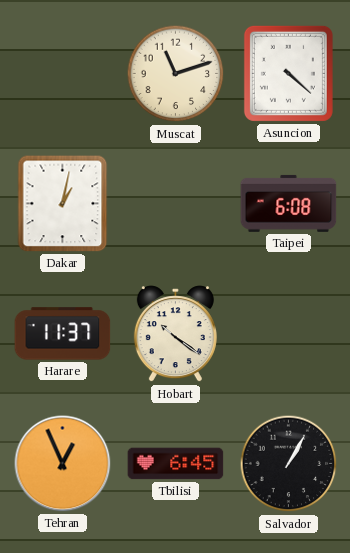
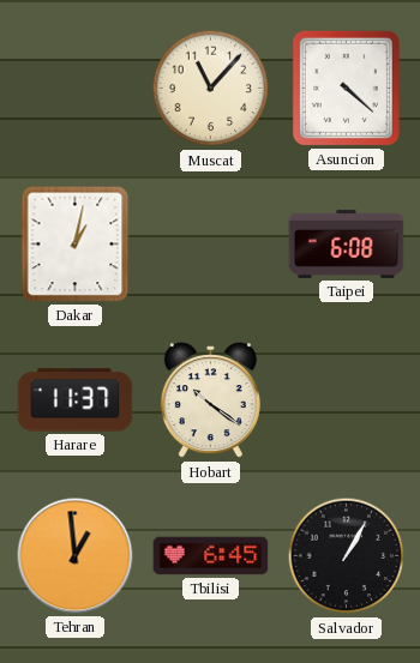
Muscat: 11:12 -> 11:07
Tehran: 12:56 -> 12:59
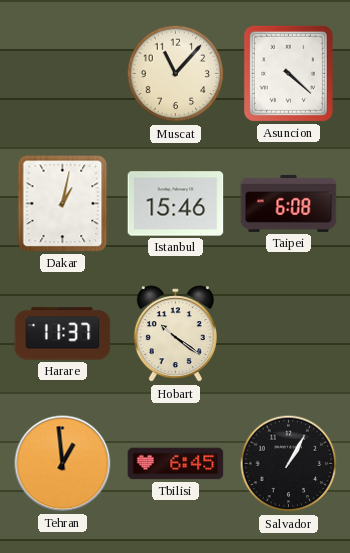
Istanbul: none -> 15:46
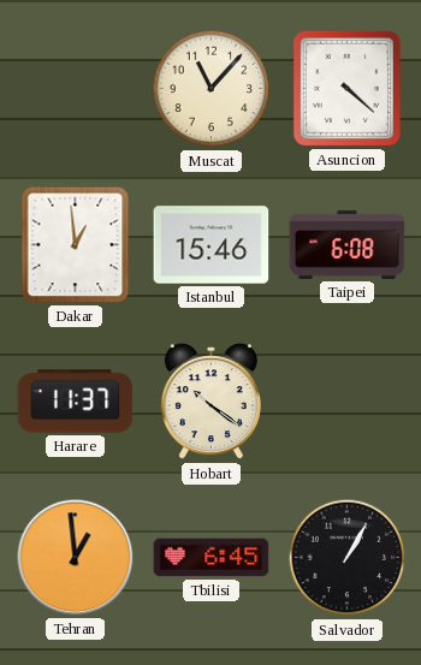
Dakar: 1:02 -> 12:59
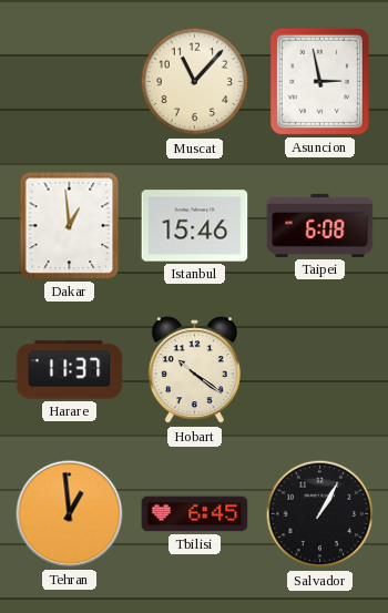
Asuncion: 4:22 -> 2:58
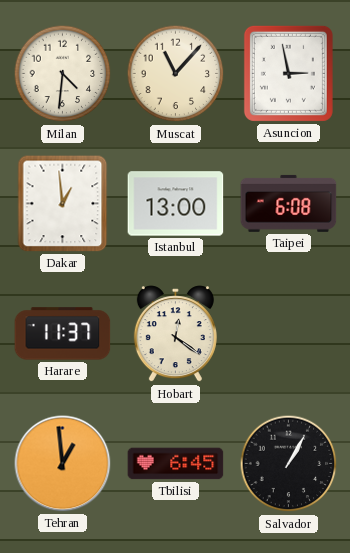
Milan: none -> 4:31
Istanbul: 15:46 -> 13:00
Hobart: 10:21 -> 12:21
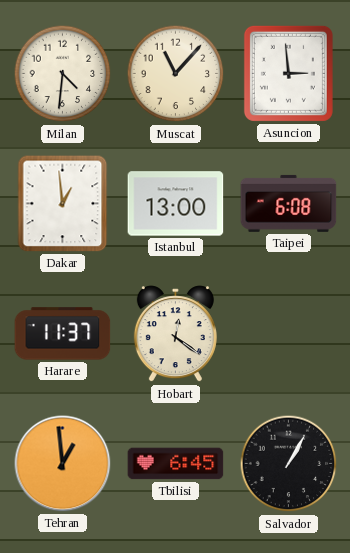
Asuncion: 2:58 -> 2:59
